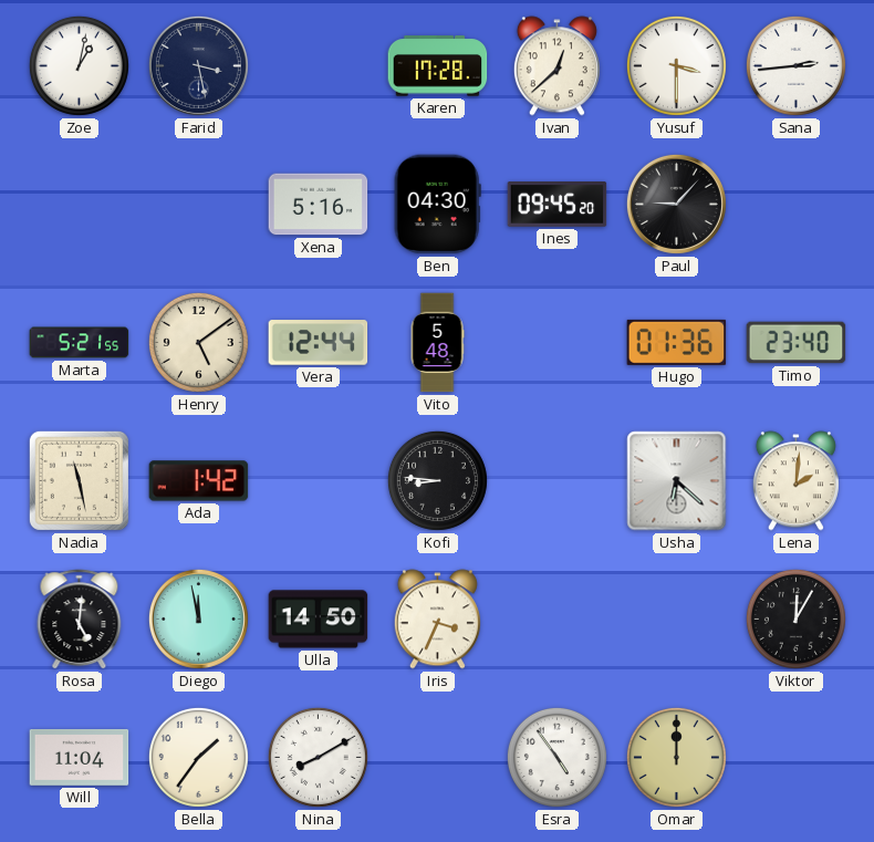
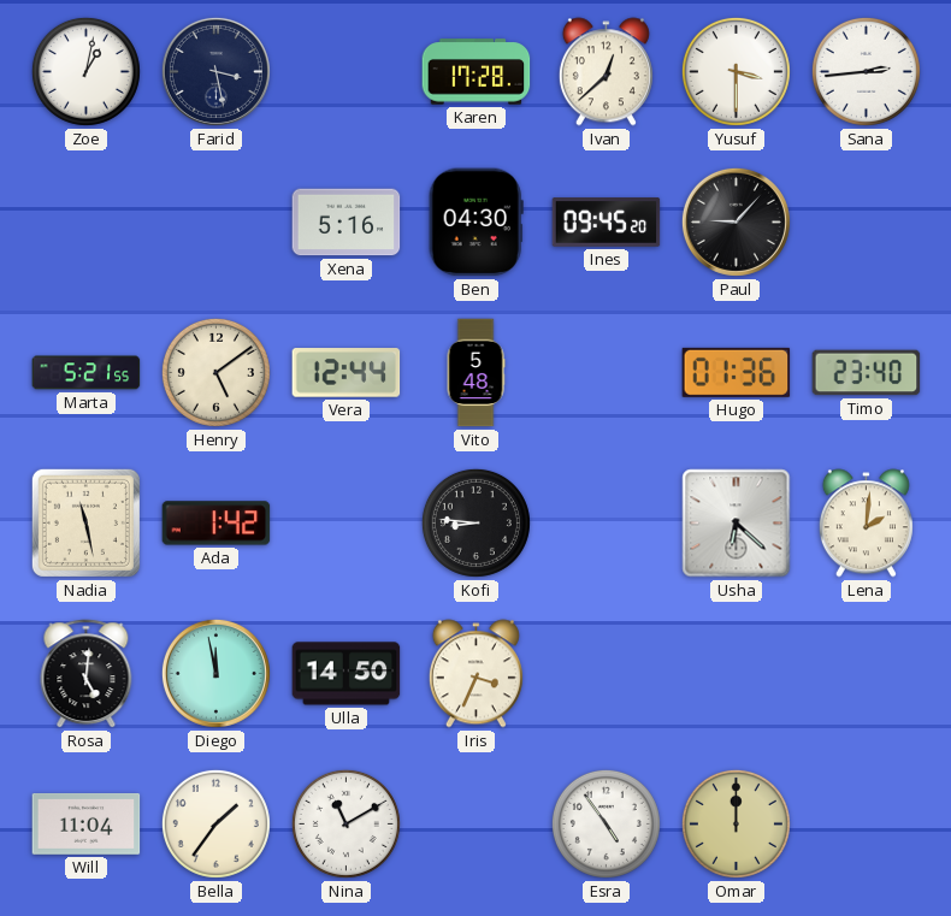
Viktor: 12:05 -> none
Nina: 8:10 -> 11:10
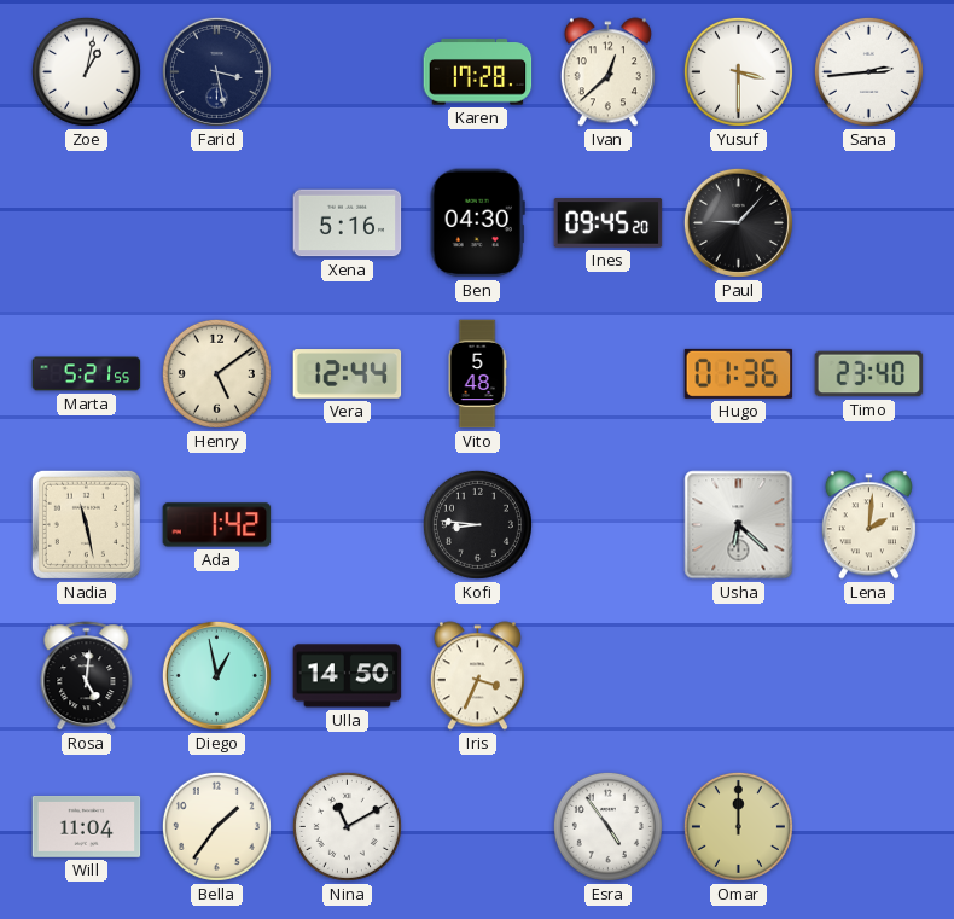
Diego: 11:58 -> 12:58
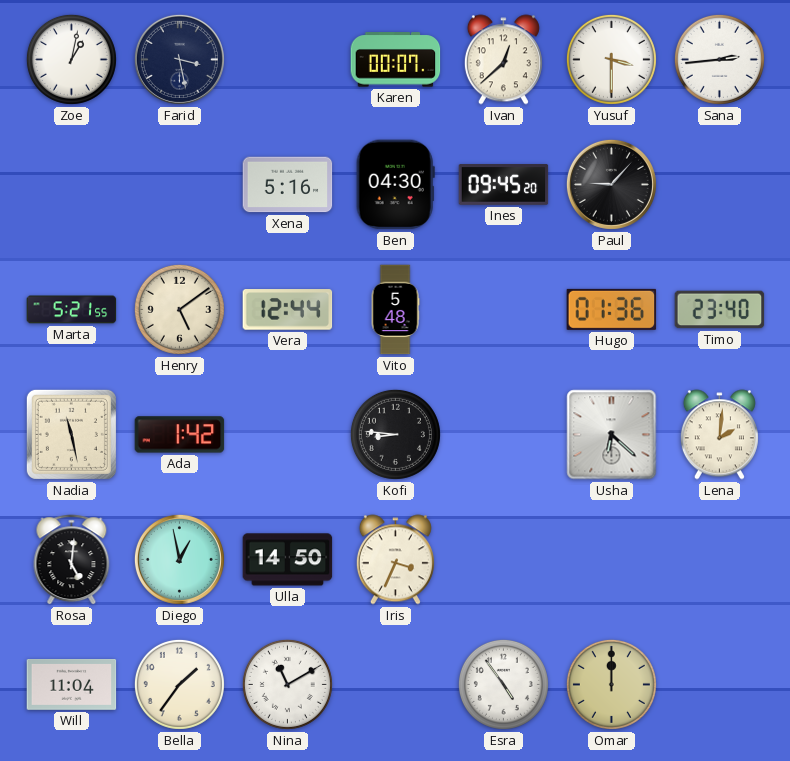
Karen: 17:28 -> 00:07
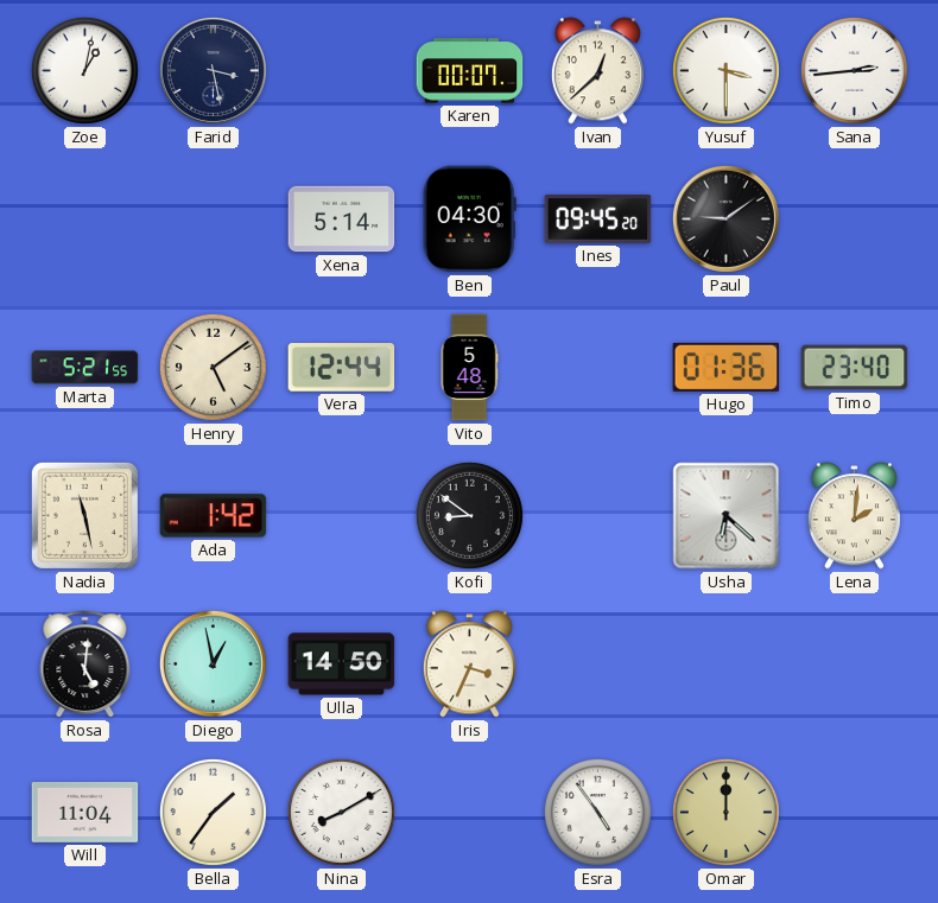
Xena: 5:16 -> 5:14
Paul: 9:07 -> 9:09
Kofi: 8:46 -> 8:51
Nina: 11:10 -> 8:10
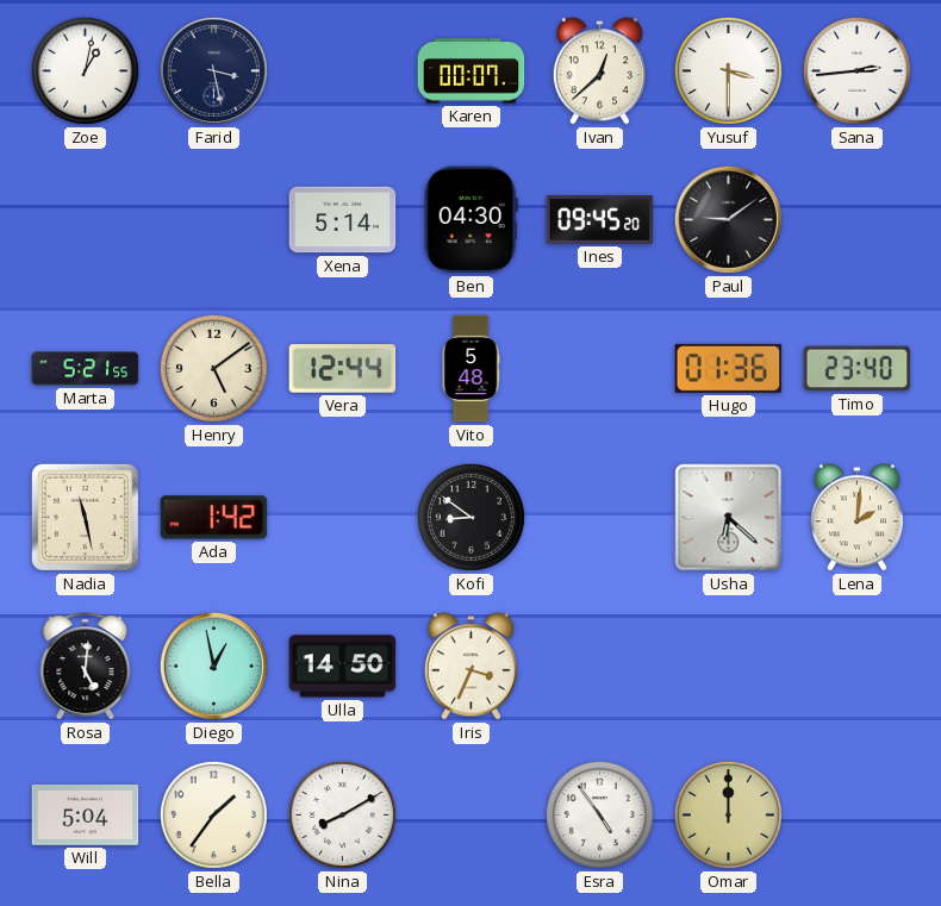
Will: 11:04 -> 5:04
